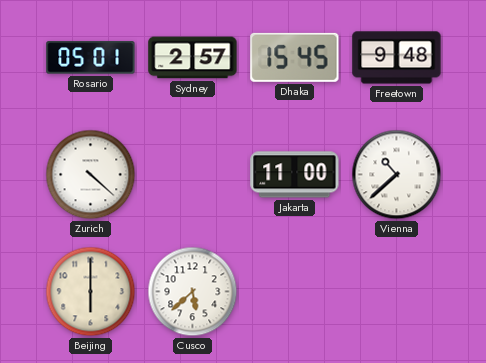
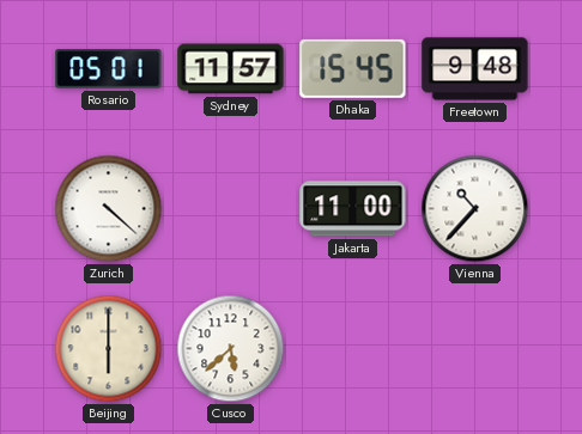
Sydney: 2:57 -> 11:57
Vienna: 10:38 -> 10:37
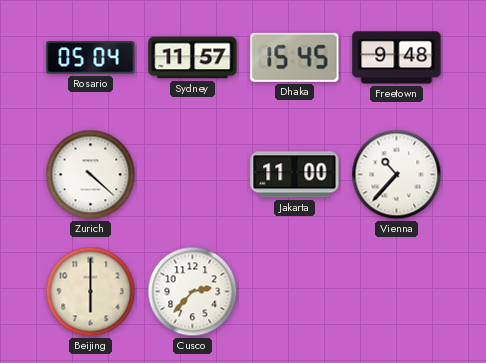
Rosario: 05:01 -> 05:04
Cusco: 5:38 -> 2:37
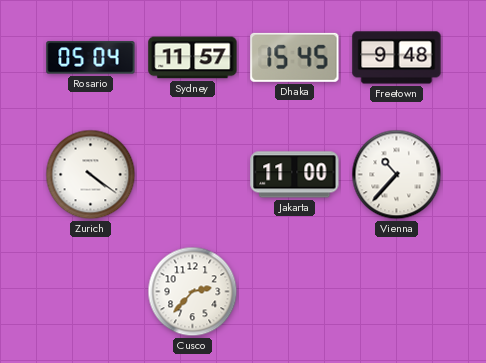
Zurich: 4:22 -> 4:21
Beijing: 6:00 -> none
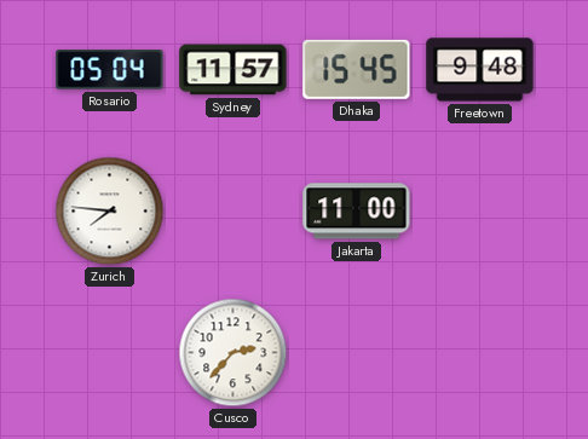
Zurich: 4:21 -> 7:46
Vienna: 10:37 -> none
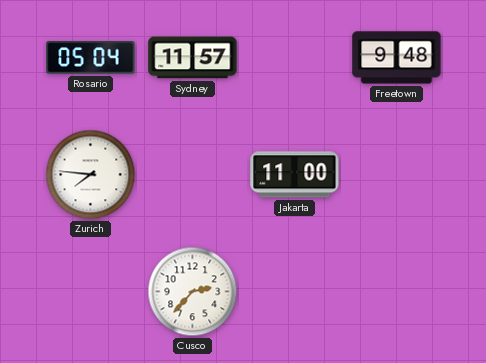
Dhaka: 15:45 -> none
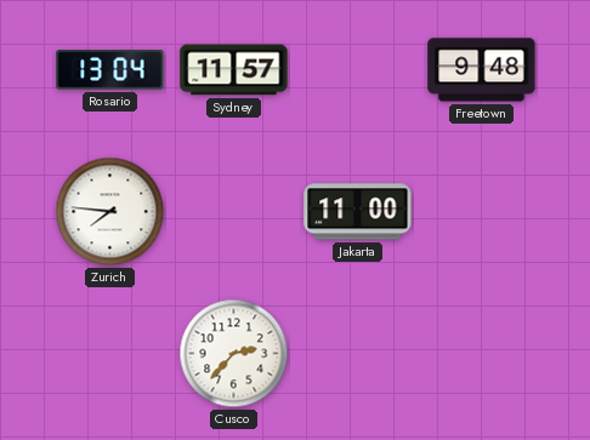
Rosario: 05:04 -> 13:04
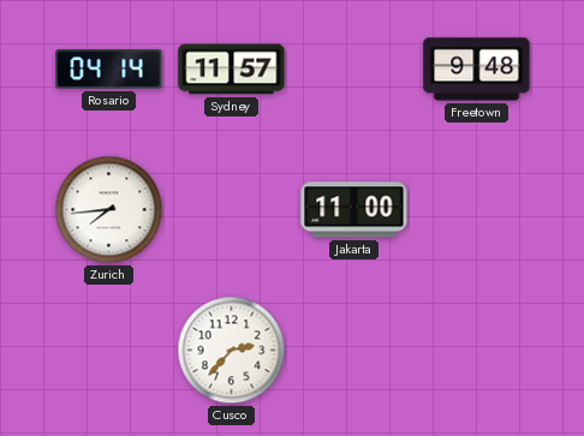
Rosario: 13:04 -> 04:14
Zurich: 7:46 -> 7:44
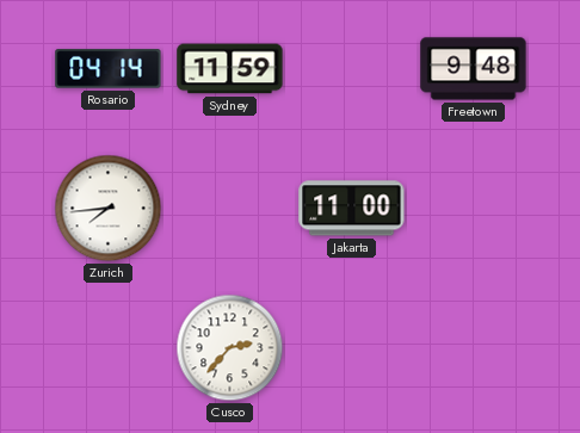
Sydney: 11:57 -> 11:59
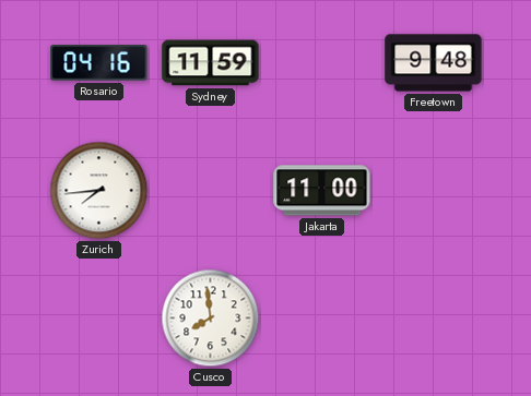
Rosario: 04:14 -> 04:16
Cusco: 2:37 -> 7:59
